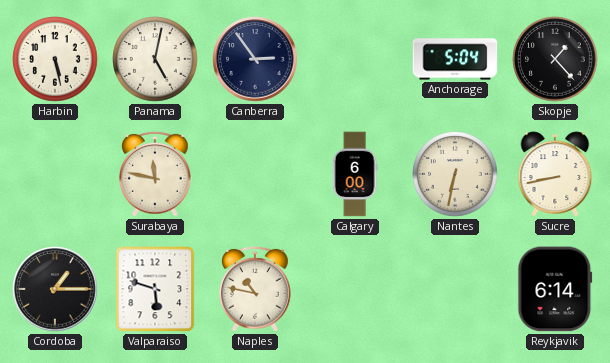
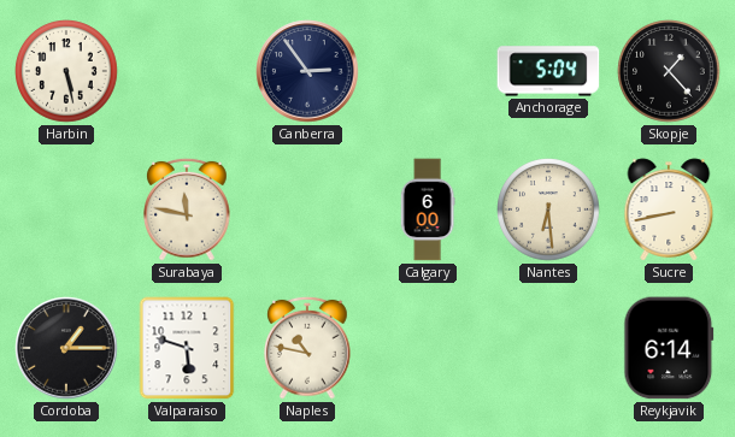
Panama: 5:02 -> none
Nantes: 6:32 -> 6:29
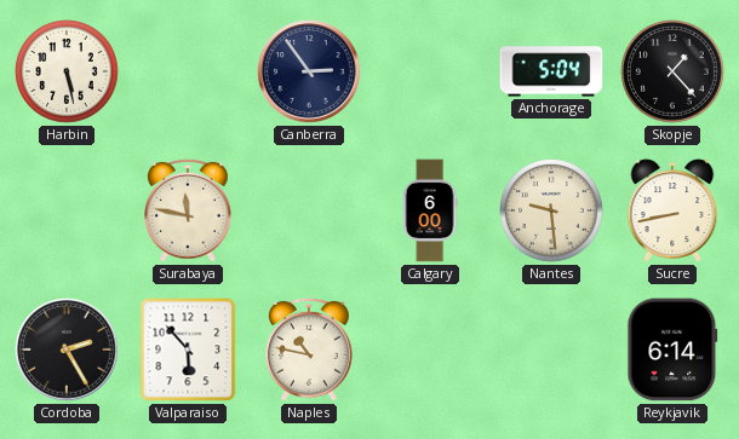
Nantes: 6:29 -> 9:29
Cordoba: 1:15 -> 2:25
Valparaiso: 5:48 -> 5:53
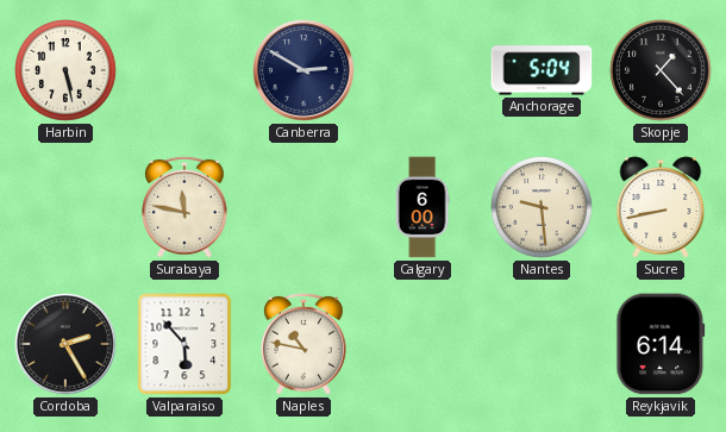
Canberra: 2:54 -> 2:50
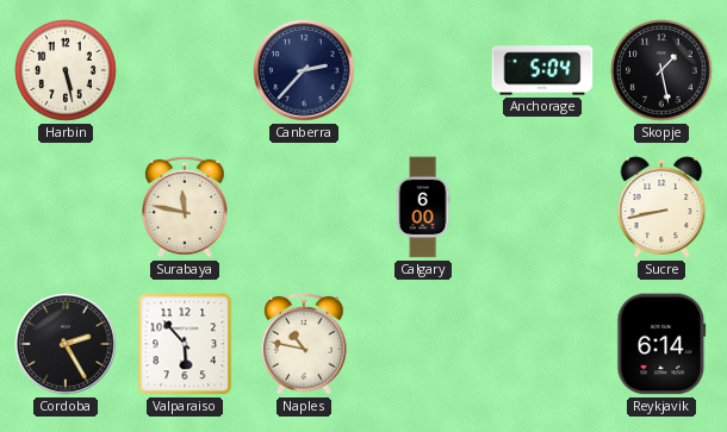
Canberra: 2:50 -> 2:37
Skopje: 1:23 -> 1:28
Nantes: 9:29 -> none
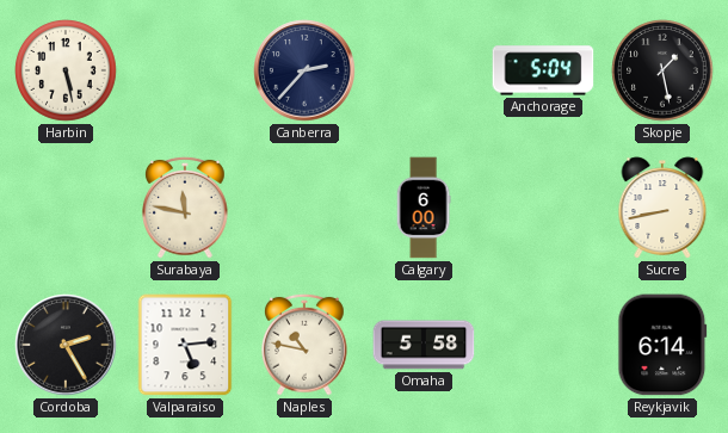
Valparaiso: 5:53 -> 5:14
Omaha: none -> 5:58
